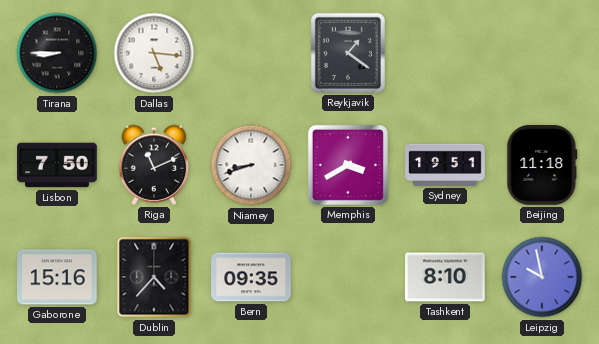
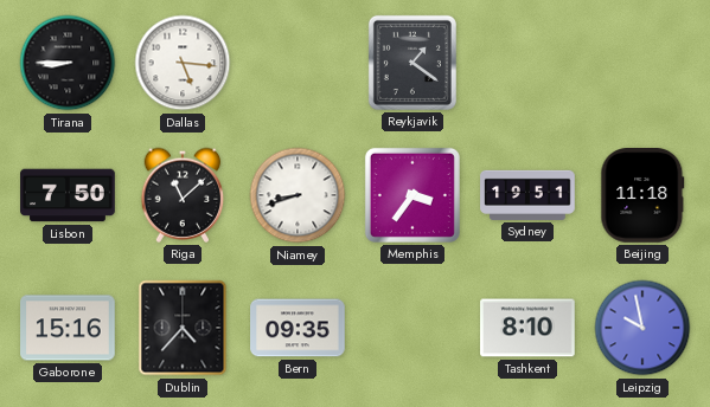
Riga: 11:11 -> 11:08
Memphis: 3:40 -> 3:36
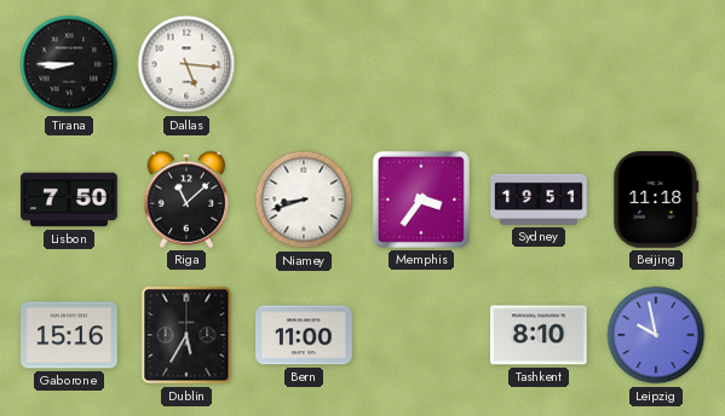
Reykjavik: 1:21 -> none
Dublin: 4:37 -> 5:35
Bern: 09:35 -> 11:00
